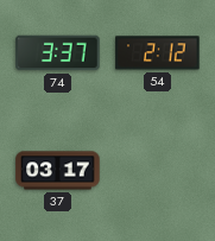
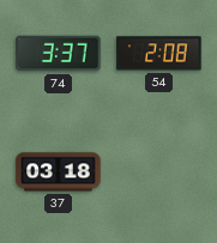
54: 2:12 -> 2:08
37: 03:17 -> 03:18
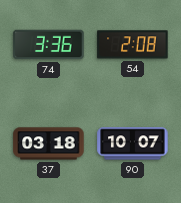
74: 3:37 -> 3:36
90: none -> 10:07
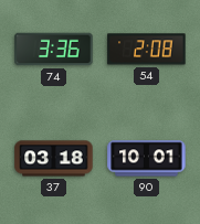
90: 10:07 -> 10:01
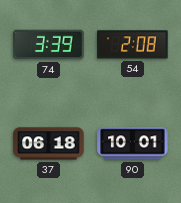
74: 3:36 -> 3:39
37: 03:18 -> 06:18
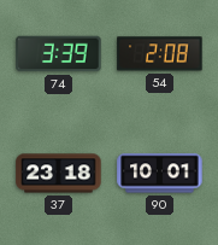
37: 06:18 -> 23:18
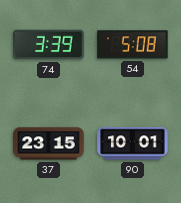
54: 2:08 -> 5:08
37: 23:18 -> 23:15
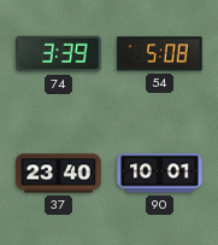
37: 23:15 -> 23:40
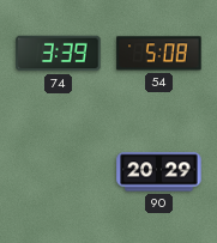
37: 23:40 -> none
90: 10:01 -> 20:29
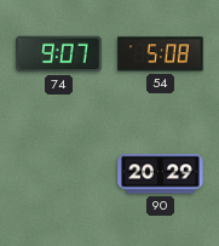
74: 3:39 -> 9:07
